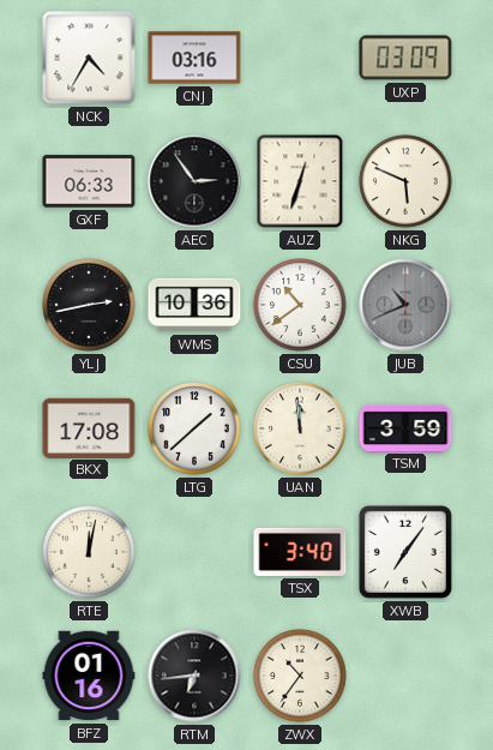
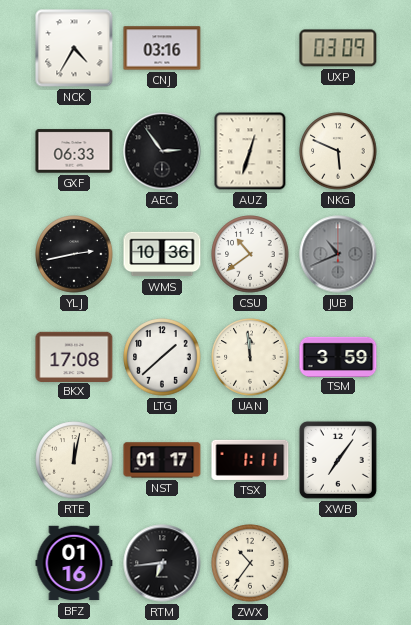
NST: none -> 01:17
TSX: 3:40 -> 1:11
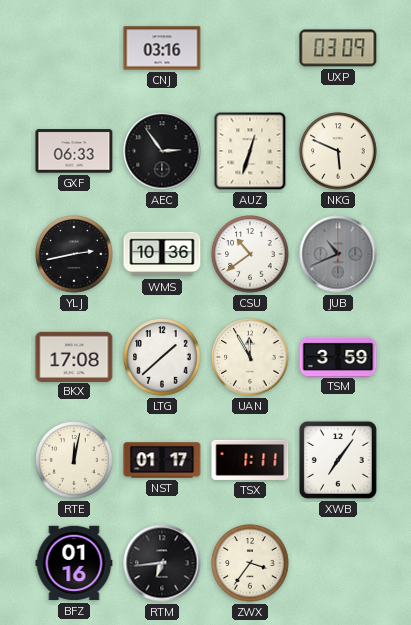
NCK: 4:35 -> none
UAN: 11:59 -> 11:55
ZWX: 10:36 -> 3:36
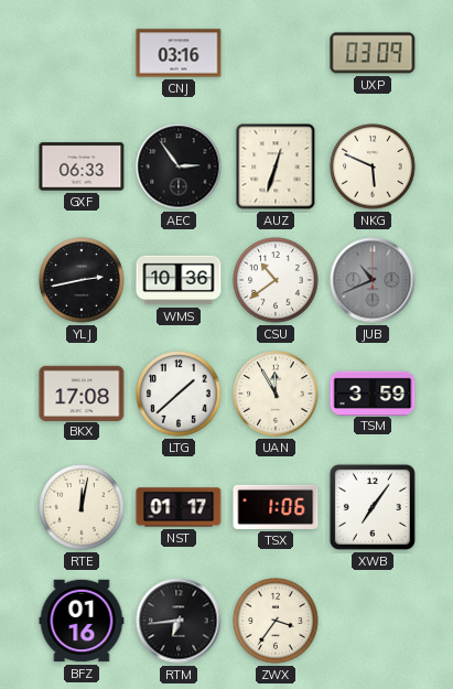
TSX: 1:11 -> 1:06
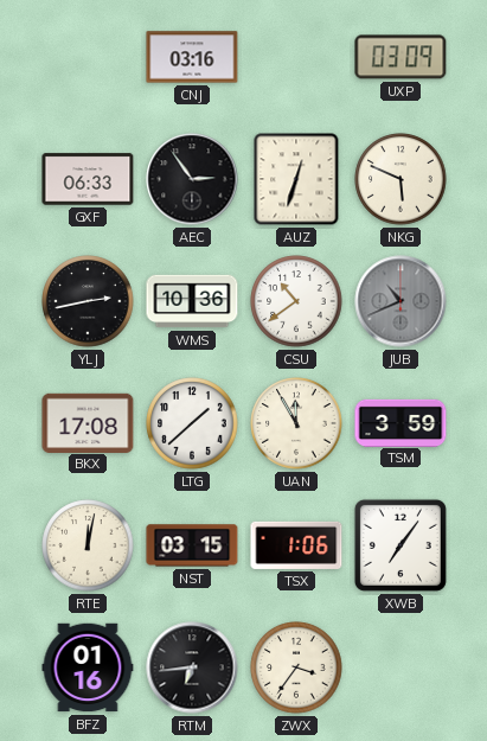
NST: 01:17 -> 03:15
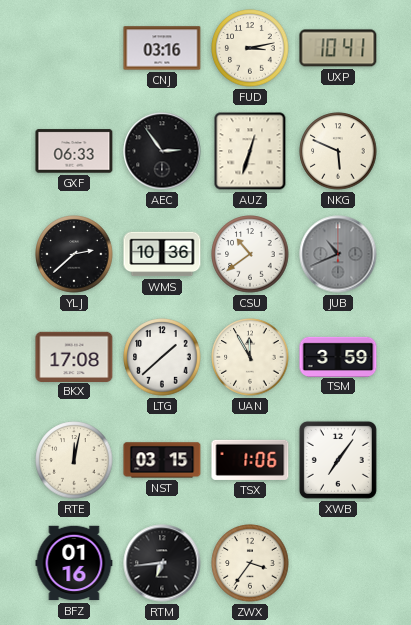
FUD: none -> 3:13
UXP: 03:09 -> 10:41
YLJ: 2:43 -> 2:38
